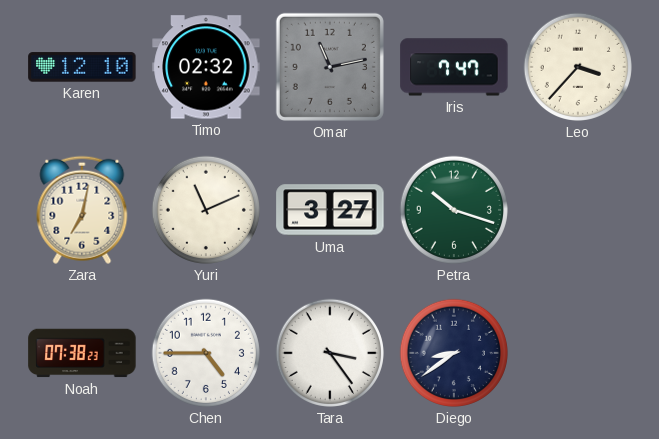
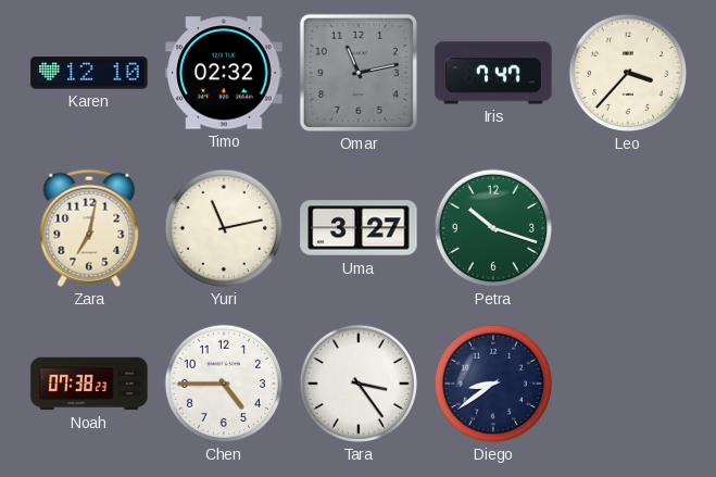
Yuri: 11:11 -> 11:13
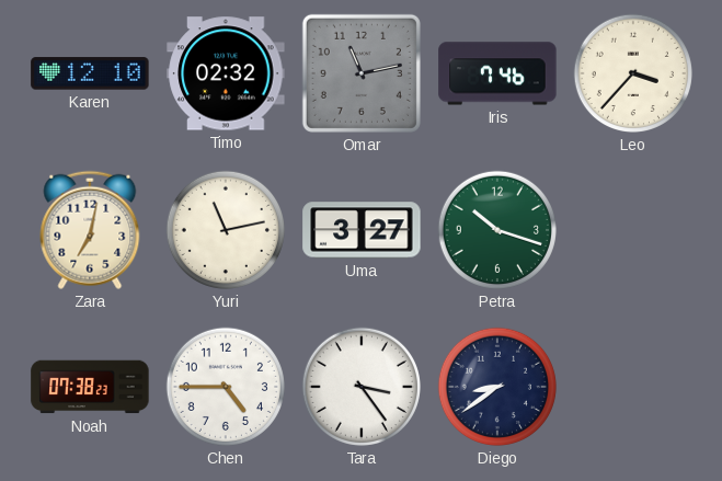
Iris: 7:47 -> 7:46
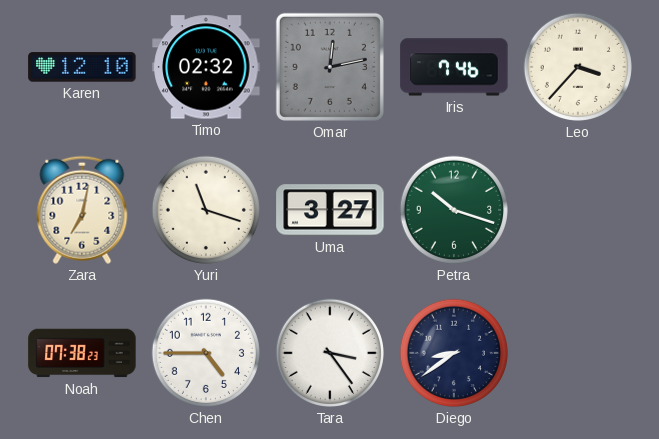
Omar: 11:13 -> 12:13
Yuri: 11:13 -> 11:18
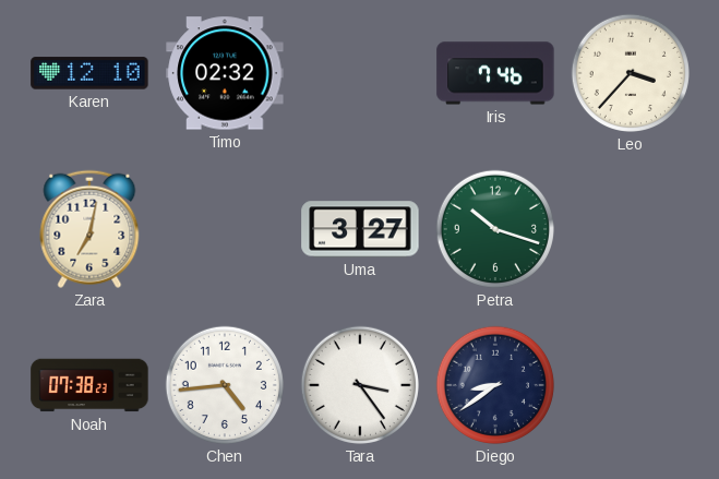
Omar: 12:13 -> none
Yuri: 11:18 -> none
Chen: 4:45 -> 4:44
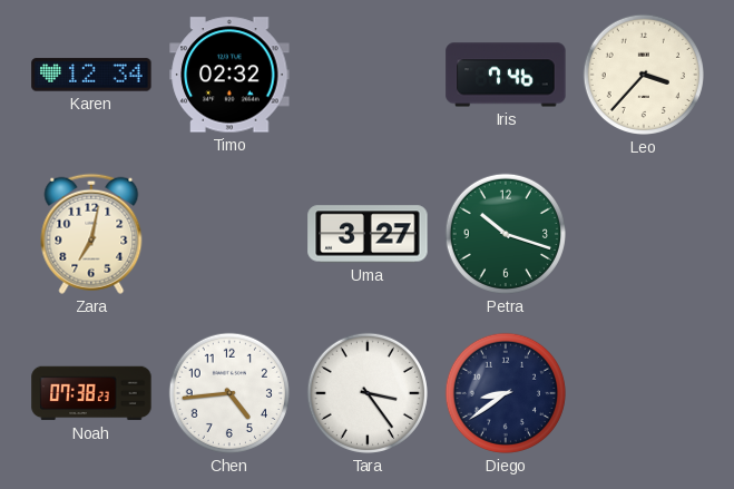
Karen: 12:10 -> 12:34
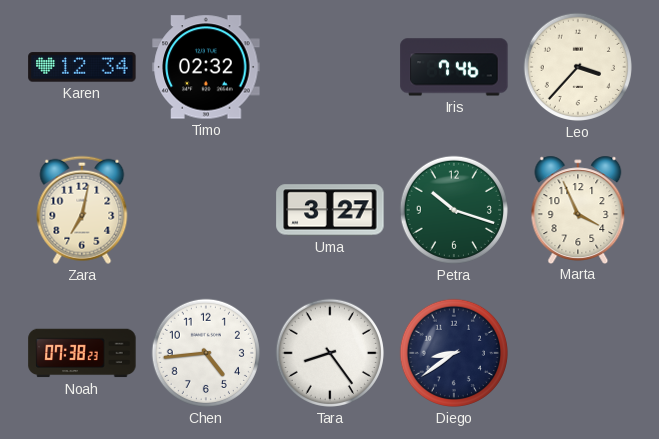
Marta: none -> 3:56
Tara: 3:24 -> 8:24
